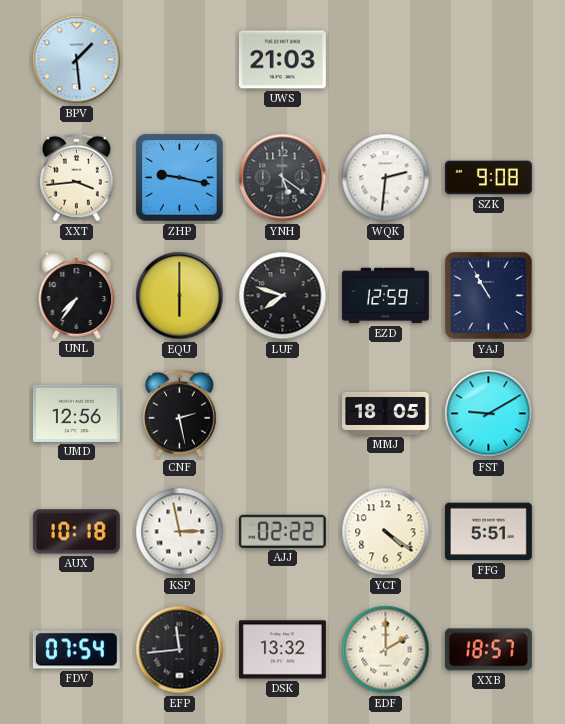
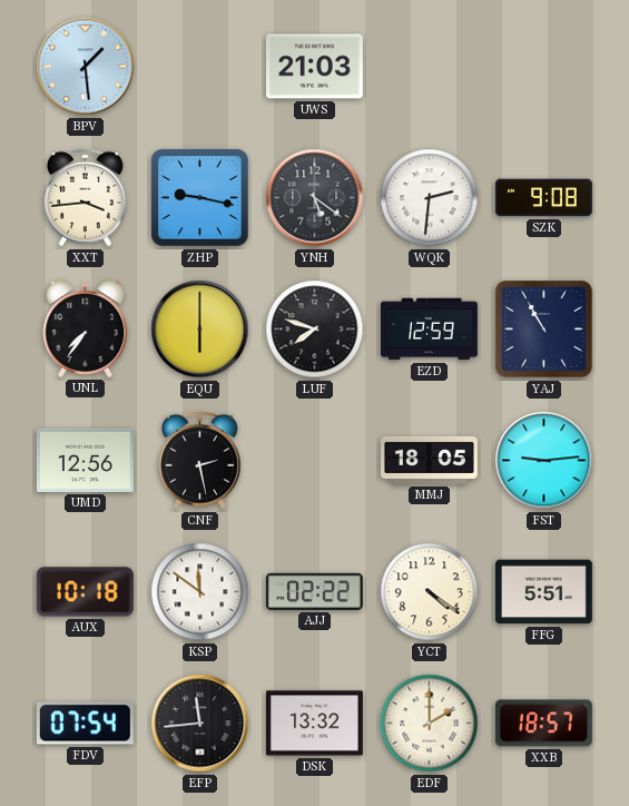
FST: 9:10 -> 9:14
KSP: 2:58 -> 11:51
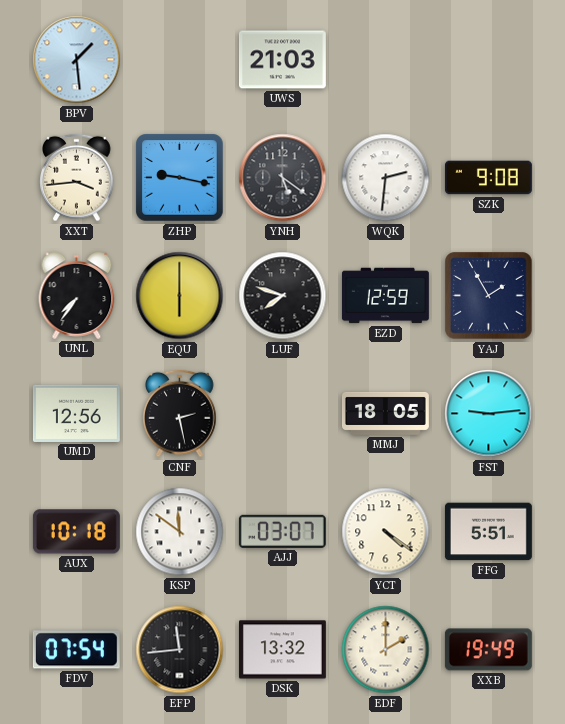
YAJ: 10:55 -> 1:55
AJJ: 02:22 -> 03:07
XXB: 18:57 -> 19:49
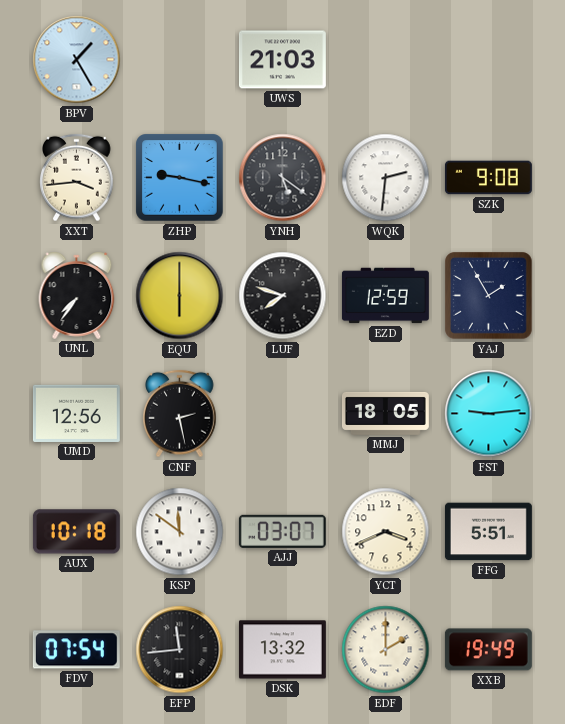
BPV: 1:29 -> 1:25
YCT: 4:21 -> 3:41
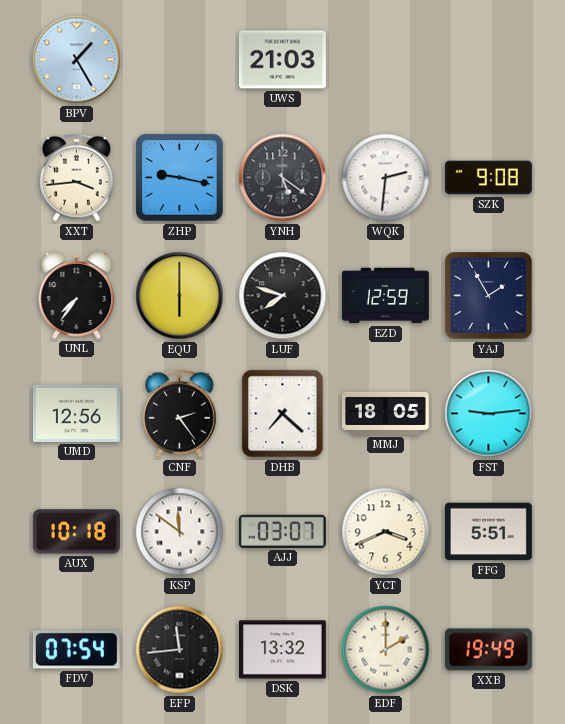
CNF: 2:28 -> 2:24
DHB: none -> 7:22
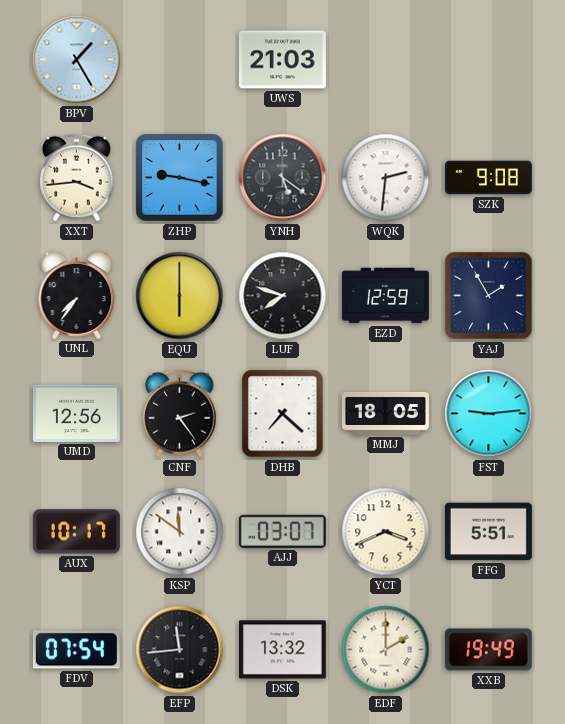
AUX: 10:18 -> 10:17
